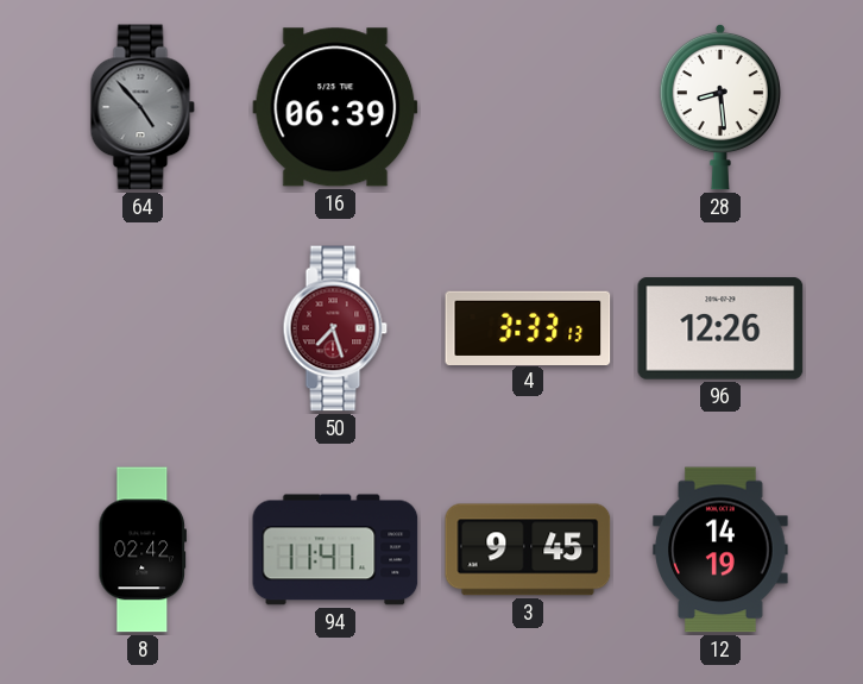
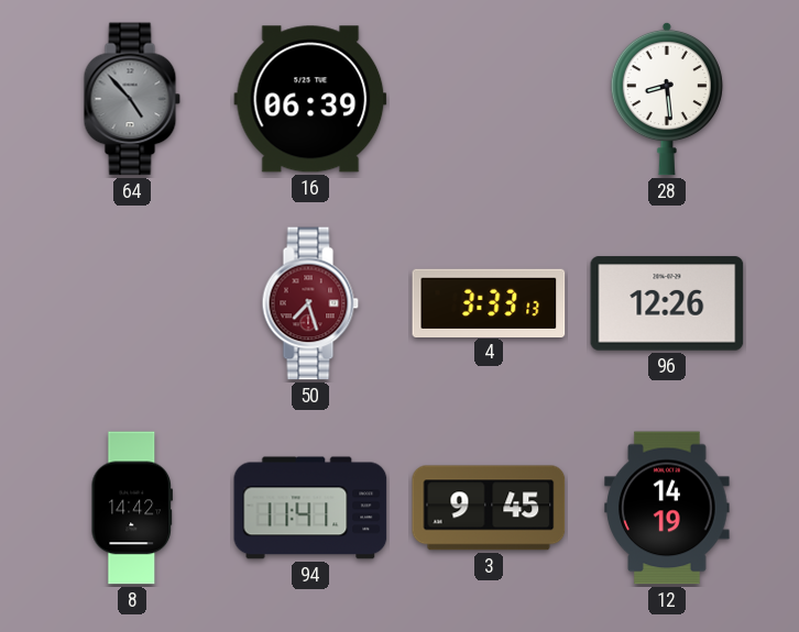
8: 02:42 -> 14:42
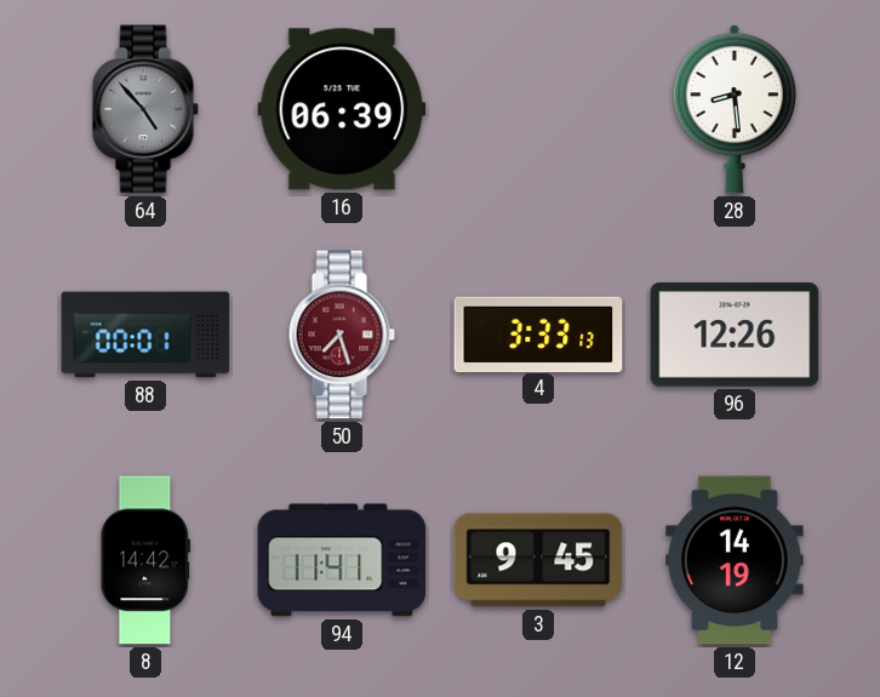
88: none -> 00:01
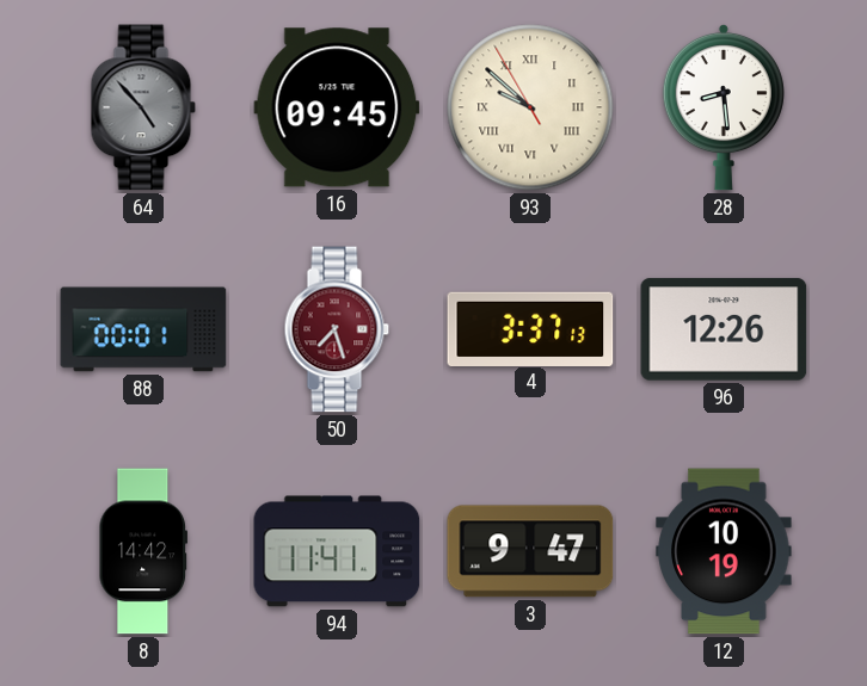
16: 06:39 -> 09:45
93: none -> 9:51
4: 3:33 -> 3:37
3: 9:45 -> 9:47
12: 14:19 -> 10:19
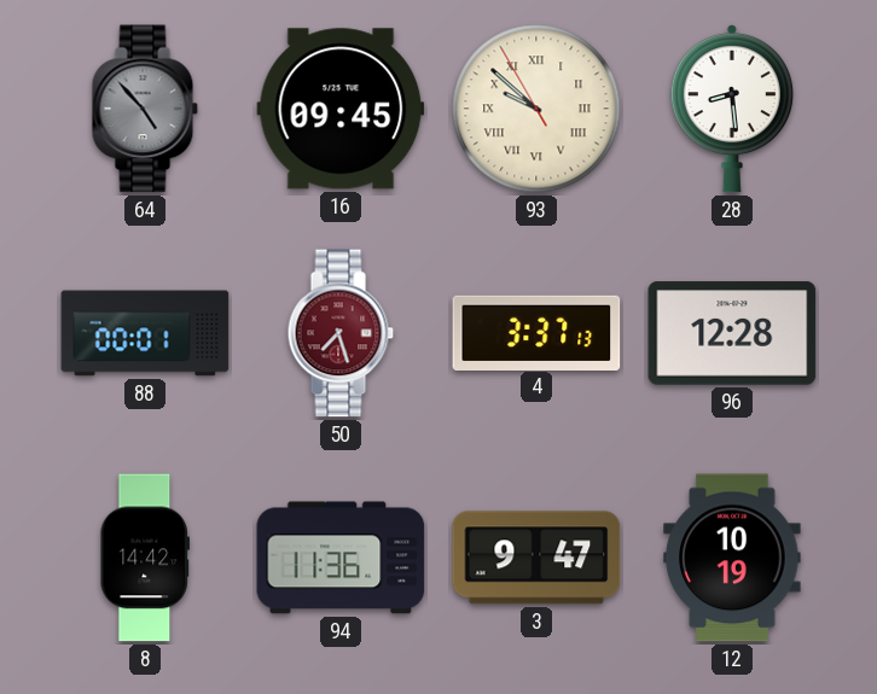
96: 12:26 -> 12:28
94: 11:41 -> 11:36
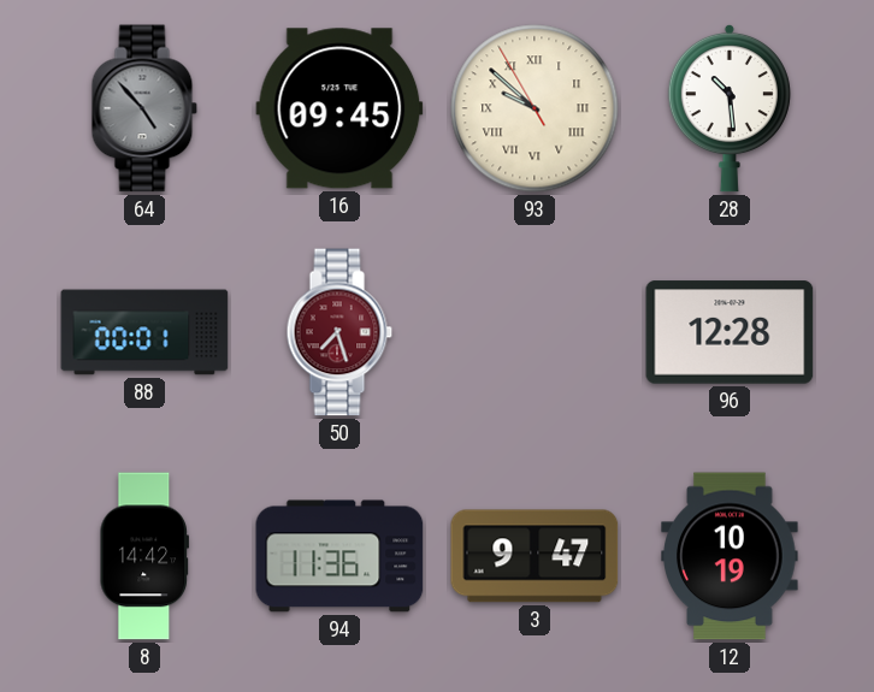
28: 8:29 -> 10:29
4: 3:37 -> none
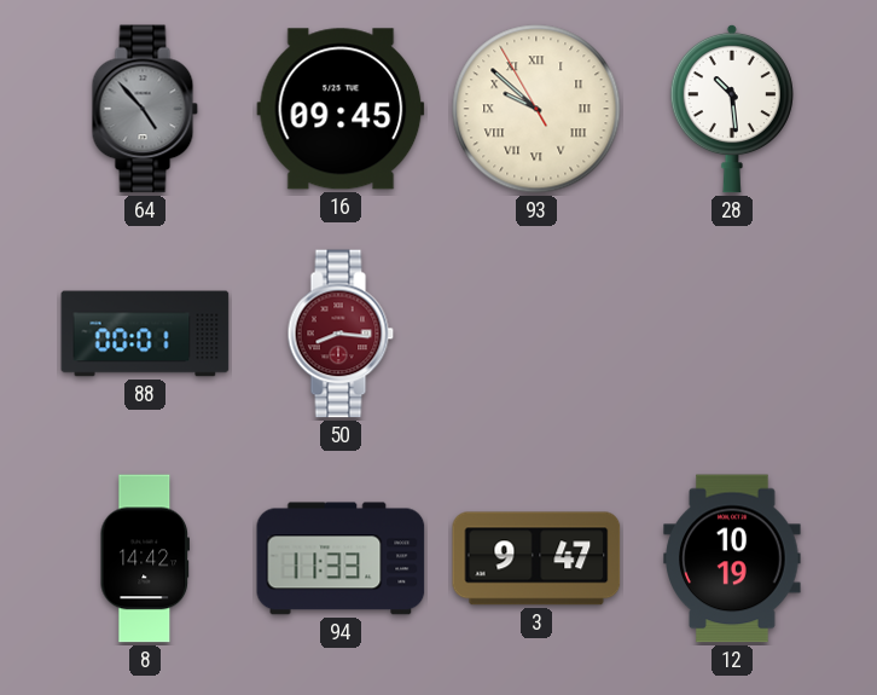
50: 7:27 -> 8:16
96: 12:28 -> none
94: 11:36 -> 11:33
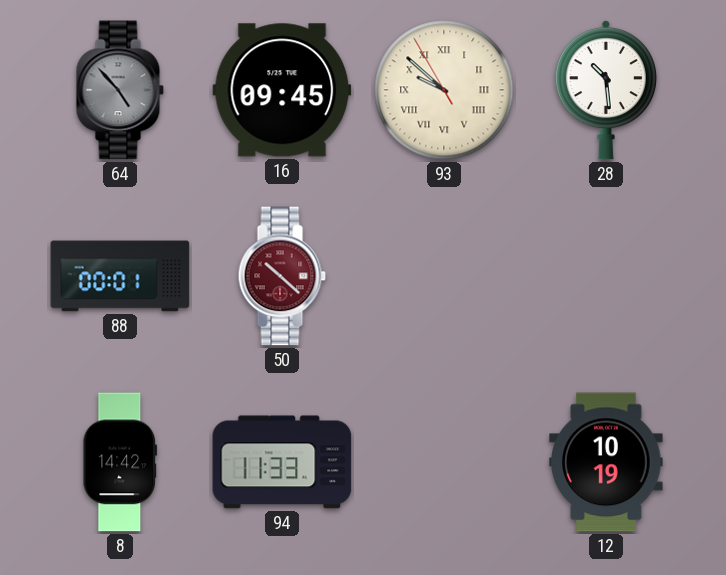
50: 8:16 -> 10:22
3: 9:47 -> none
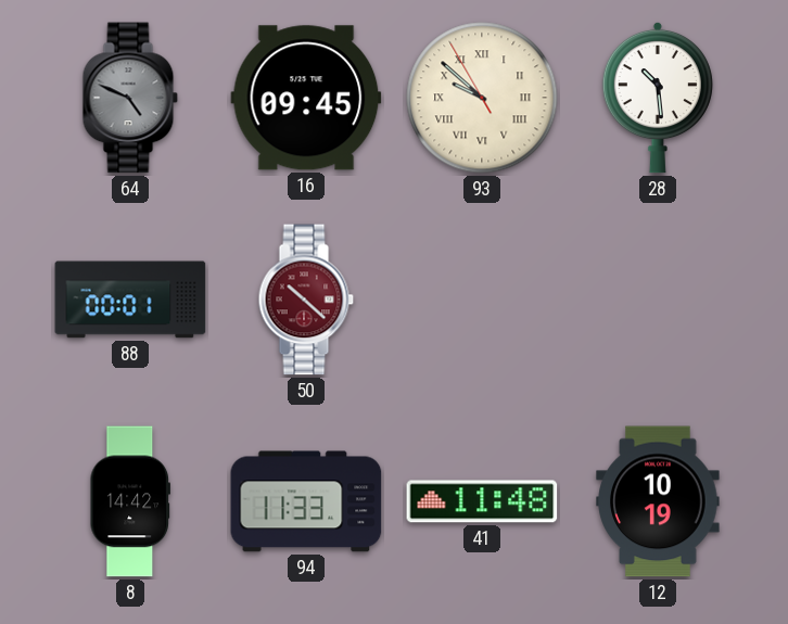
64: 4:53 -> 4:49
41: none -> 11:48
